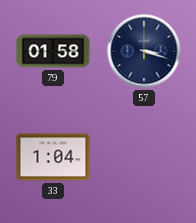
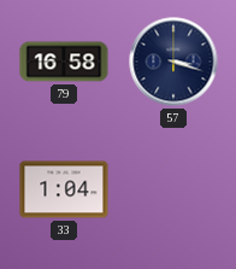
79: 01:58 -> 16:58
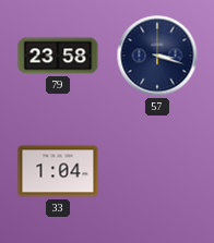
79: 16:58 -> 23:58
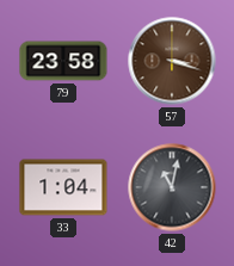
57 dial: navy -> brown
42: none -> 11:02
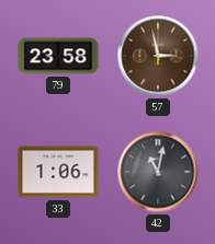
57: 3:18 -> 2:58
33: 1:04 -> 1:06
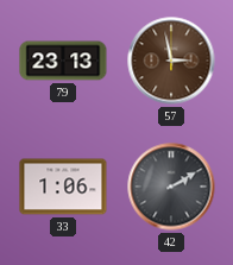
79: 23:58 -> 23:13
42: 11:02 -> 2:10
